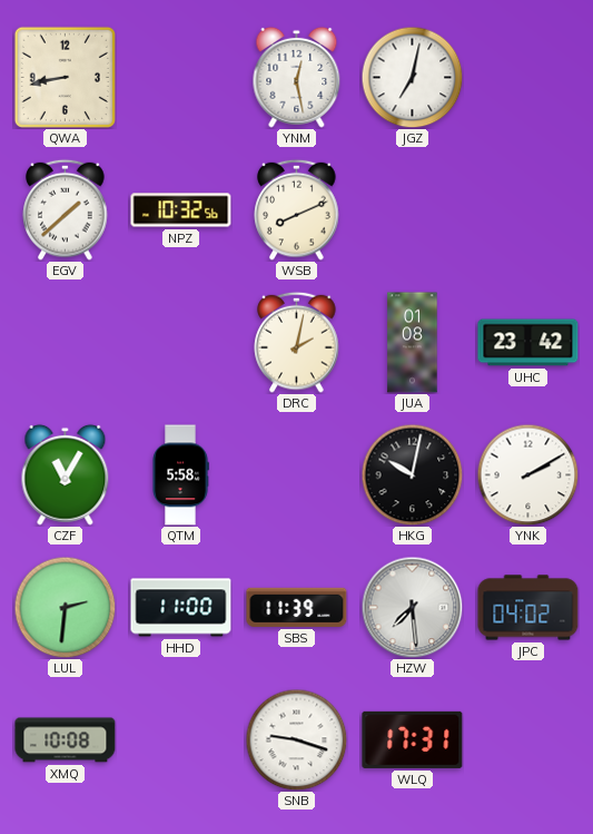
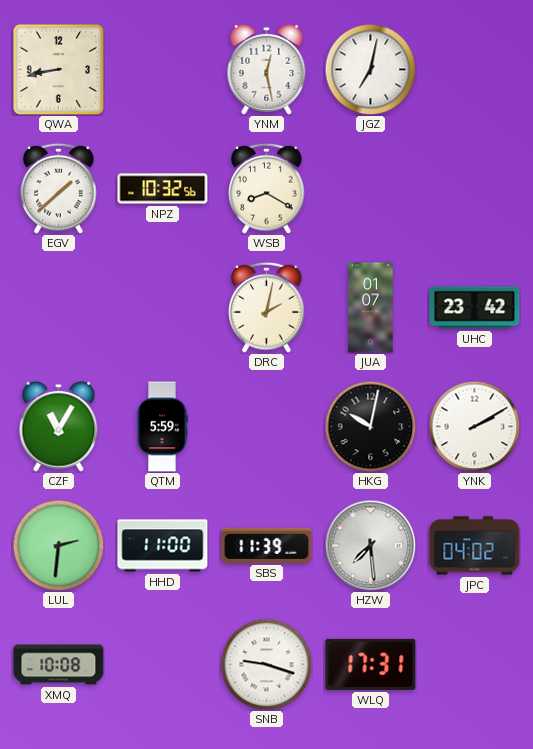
WSB: 8:11 -> 8:20
JUA: 01:08 -> 01:07
QTM: 5:58 -> 5:59
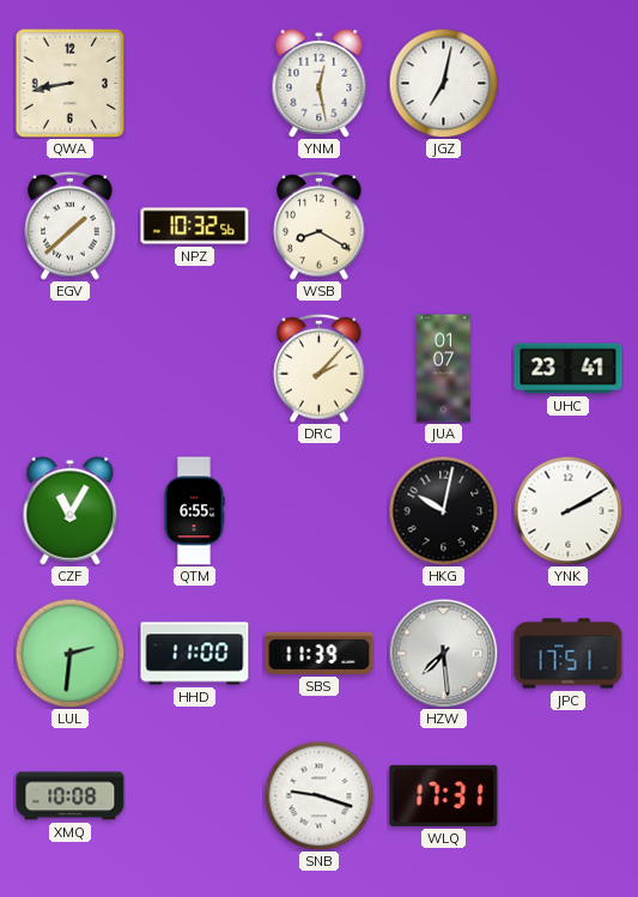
DRC: 2:02 -> 2:07
UHC: 23:42 -> 23:41
QTM: 5:59 -> 6:55
JPC: 04:02 -> 17:51
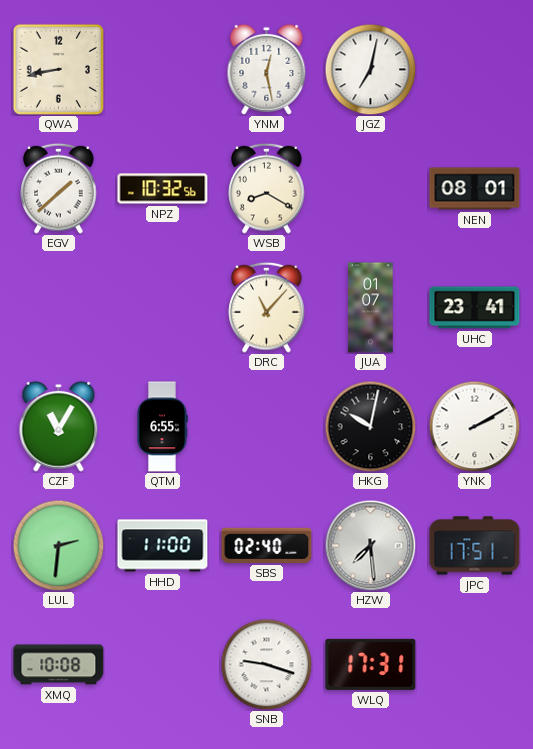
NEN: none -> 08:01
DRC: 2:07 -> 11:07
SBS: 11:39 -> 02:40
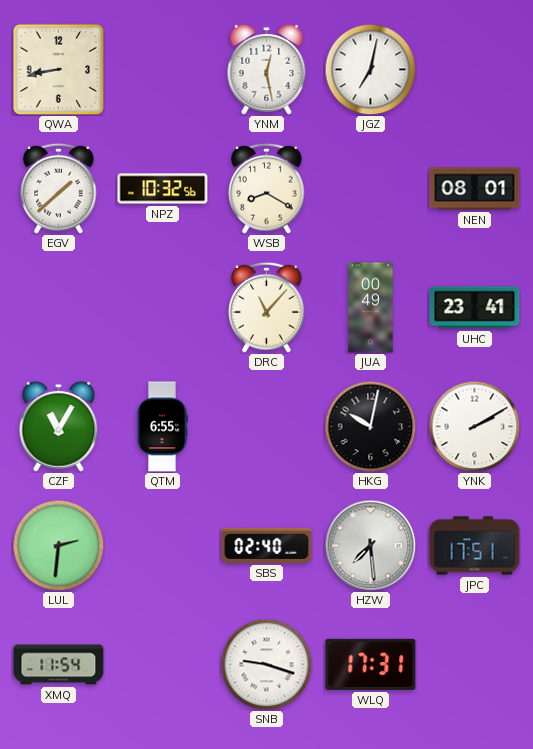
JUA: 01:07 -> 00:49
HHD: 11:00 -> none
XMQ: 10:08 -> 11:54
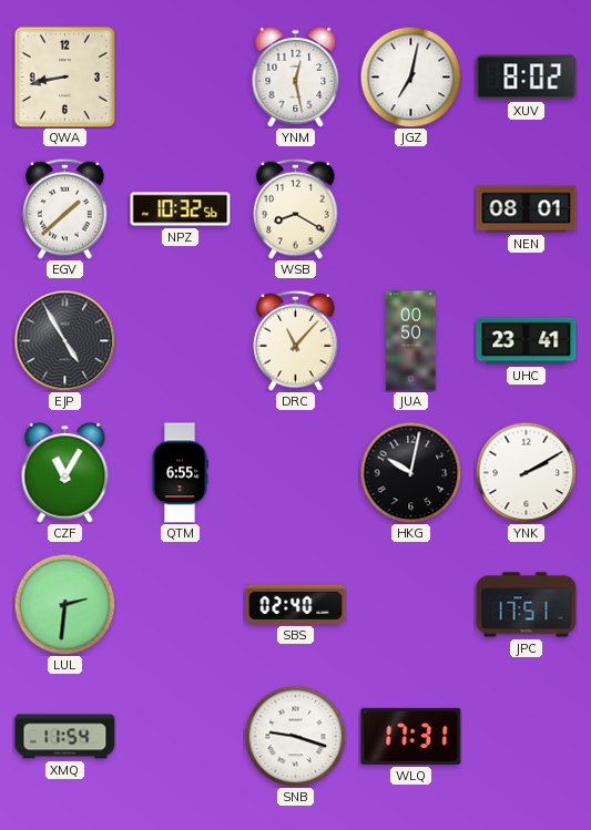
XUV: none -> 8:02
EJP: none -> 4:55
JUA: 00:49 -> 00:50
HZW: 7:29 -> none
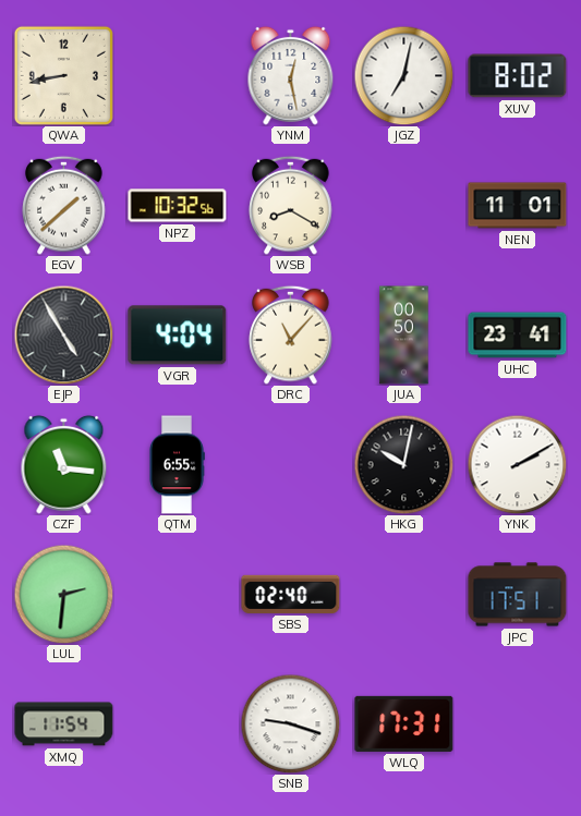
NEN: 08:01 -> 11:01
VGR: none -> 4:04
CZF: 11:05 -> 11:16
